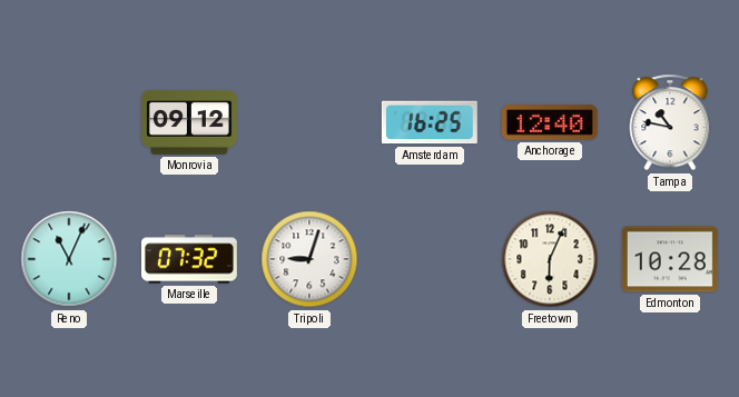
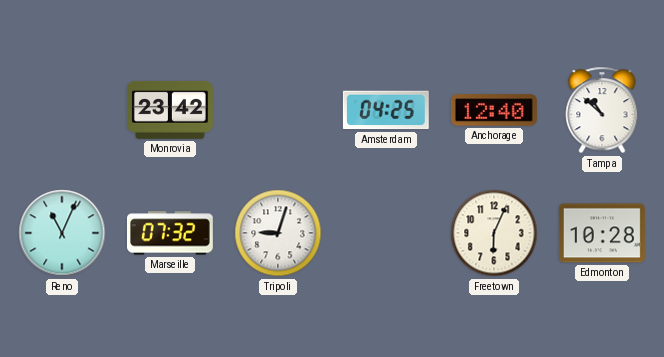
Monrovia: 09:12 -> 23:42
Amsterdam: 16:25 -> 04:25
Tampa: 10:47 -> 10:52
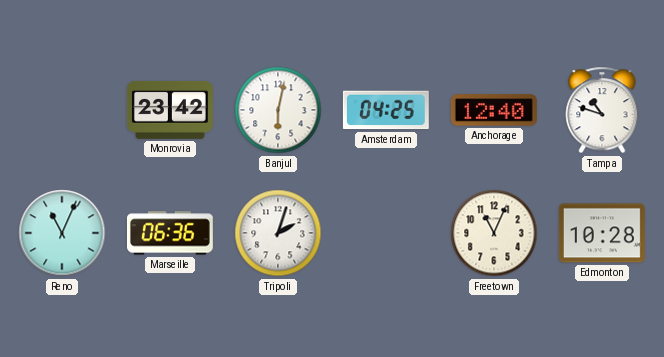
Banjul: none -> 6:02
Tampa: 10:52 -> 10:48
Marseille: 07:32 -> 06:36
Tripoli: 9:03 -> 2:03
Freetown: 6:04 -> 11:04
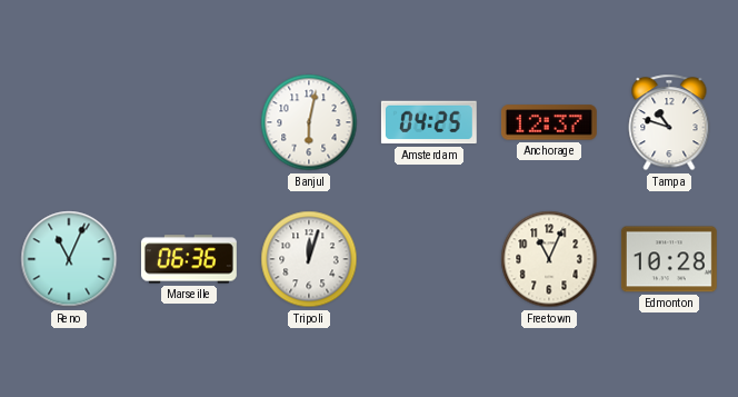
Monrovia: 23:42 -> none
Anchorage: 12:40 -> 12:37
Tripoli: 2:03 -> 12:03
